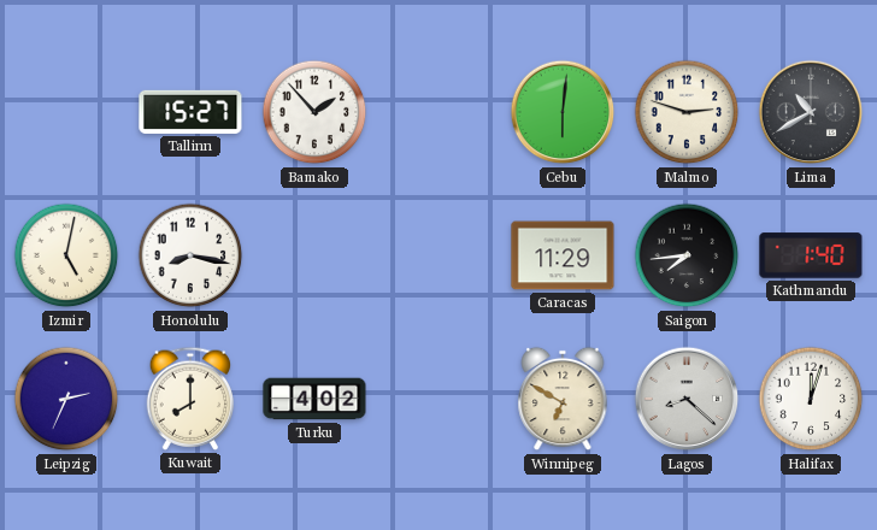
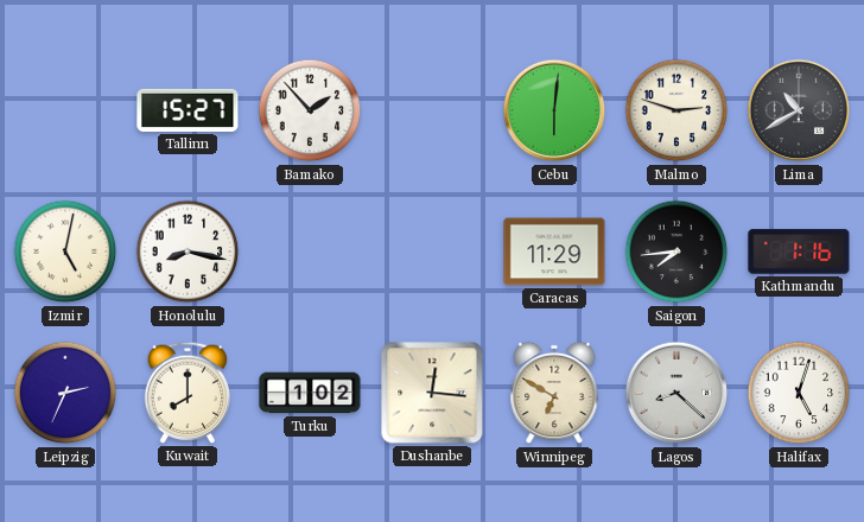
Kathmandu: 1:40 -> 1:16
Turku: 4:02 -> 1:02
Dushanbe: none -> 12:16
Halifax: 12:03 -> 5:03
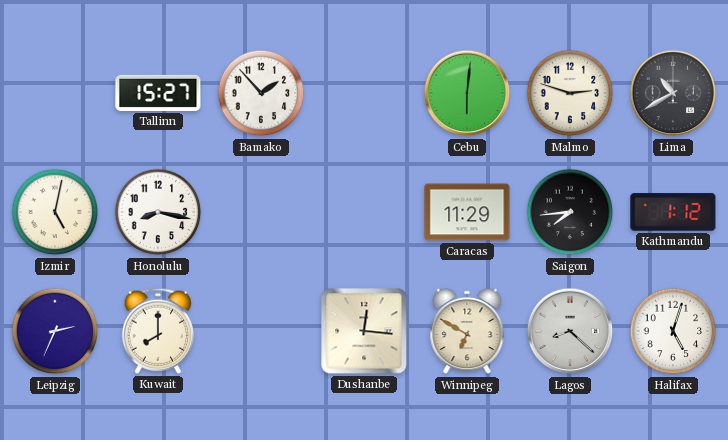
Kathmandu: 1:16 -> 1:12
Turku: 1:02 -> none
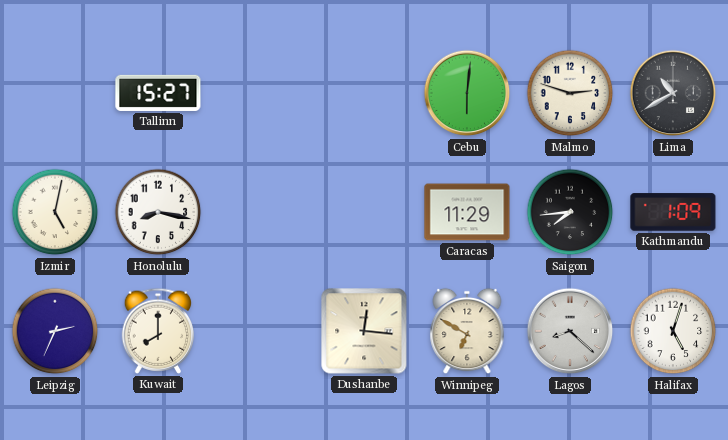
Bamako: 1:53 -> none
Kathmandu: 1:12 -> 1:09
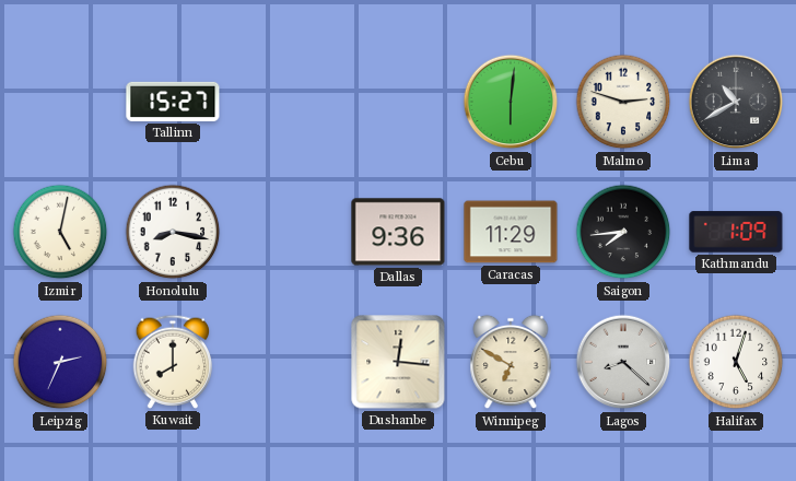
Dallas: none -> 9:36
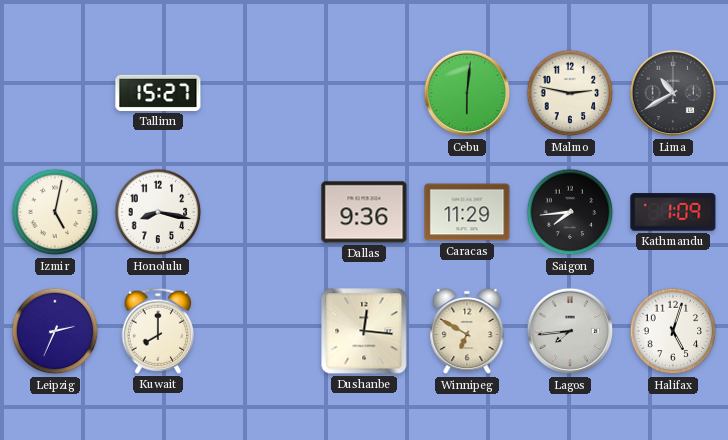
Malmo: 2:48 -> 2:47
Lagos: 8:22 -> 7:44
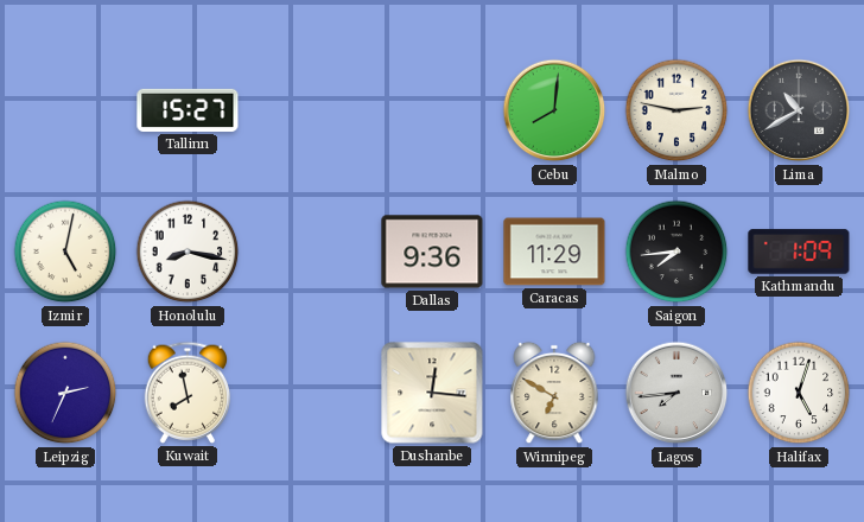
Cebu: 6:01 -> 8:01
Kuwait: 8:00 -> 7:58
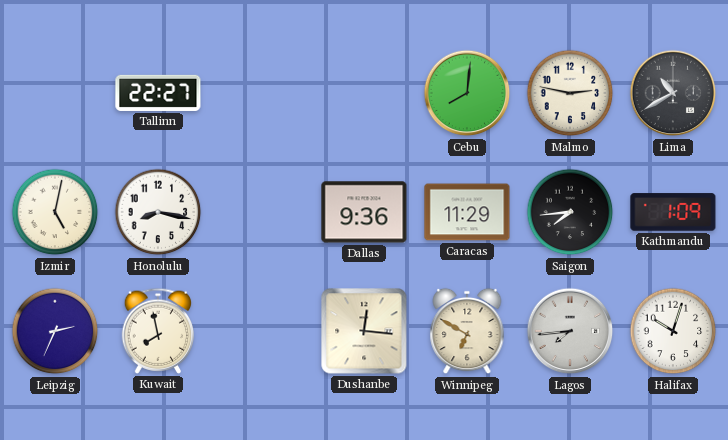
Tallinn: 15:27 -> 22:27
Halifax: 5:03 -> 10:03
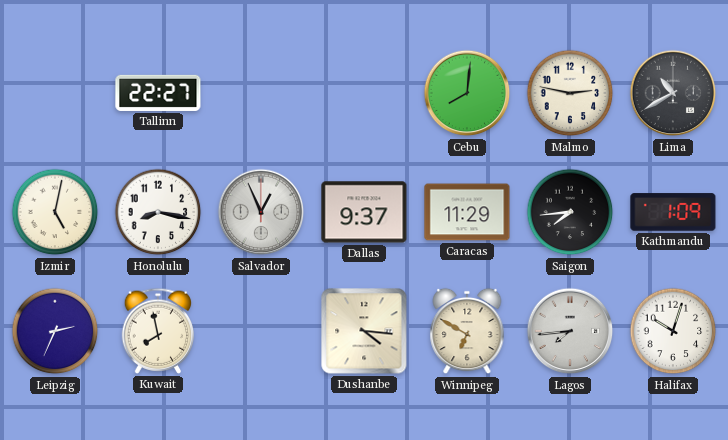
Salvador: none -> 12:56
Dallas: 9:36 -> 9:37
Dushanbe: 12:16 -> 4:16
